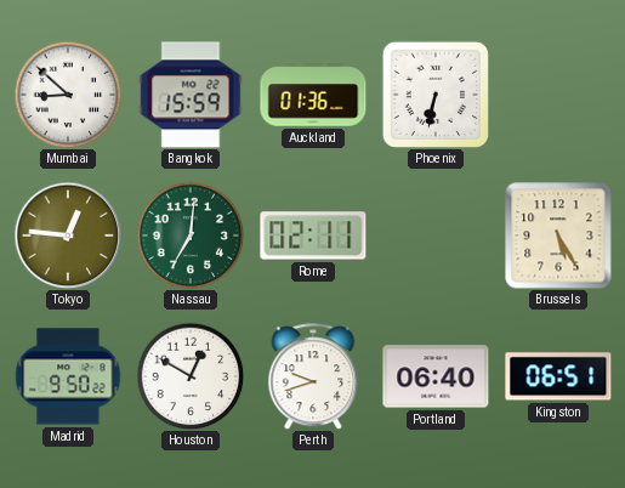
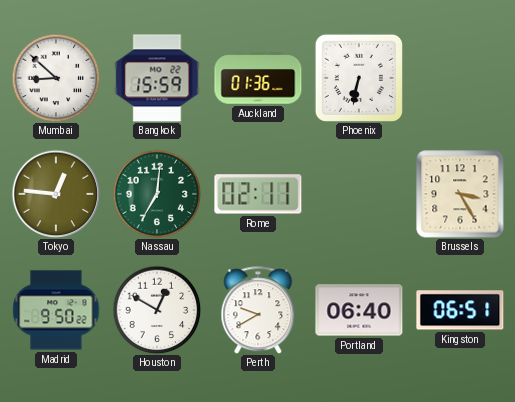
Brussels: 5:25 -> 3:25
Perth: 9:42 -> 9:40
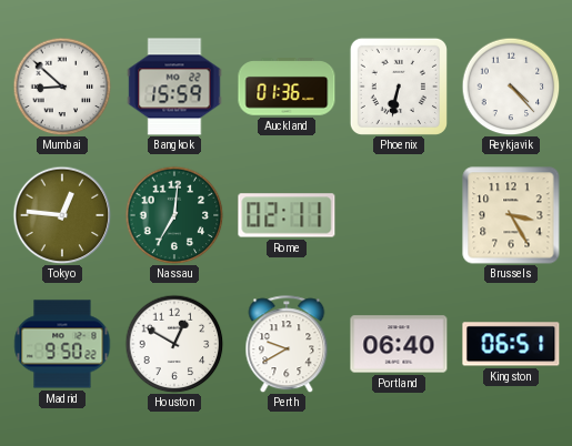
Reykjavik: none -> 4:23
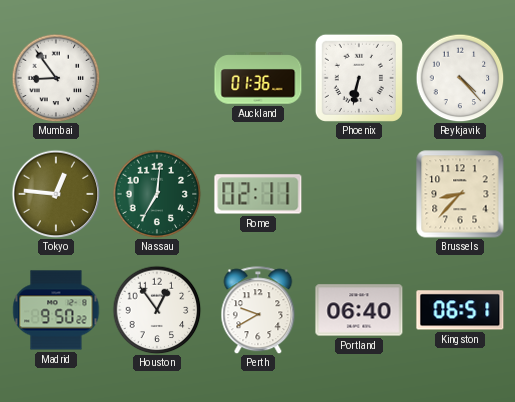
Mumbai: 8:52 -> 8:54
Bangkok: 15:59 -> none
Brussels: 3:25 -> 8:37
Houston: 12:50 -> 12:54
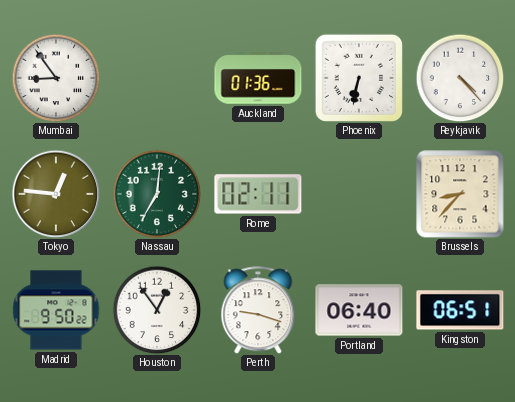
Perth: 9:40 -> 9:18
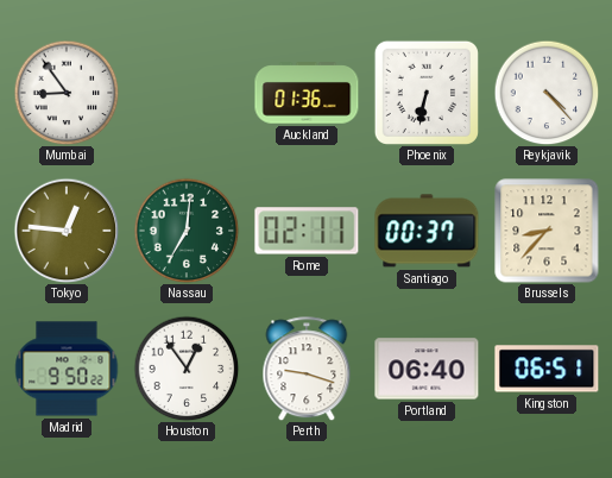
Santiago: none -> 00:37
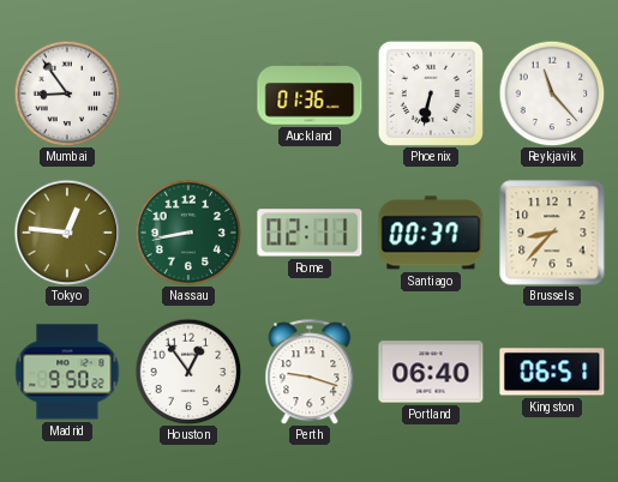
Reykjavik: 4:23 -> 11:23
Nassau: 7:01 -> 8:43
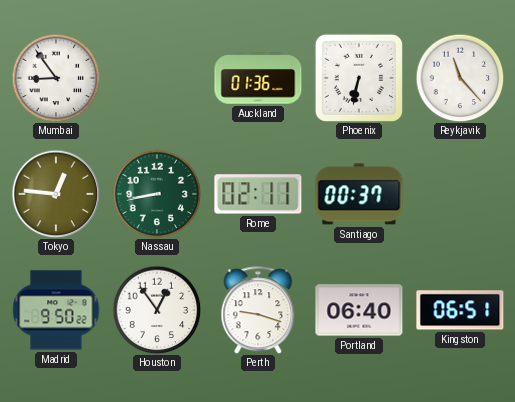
Brussels: 8:37 -> none
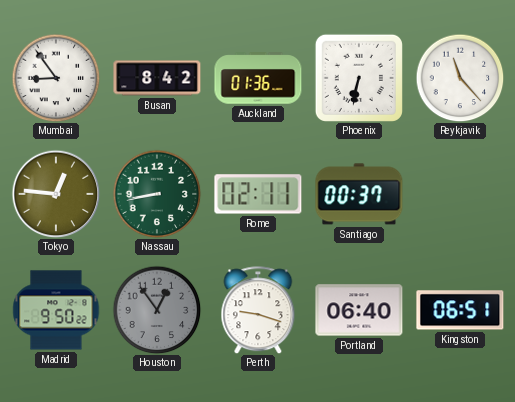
Busan: none -> 8:42
Houston dial: white -> grey
